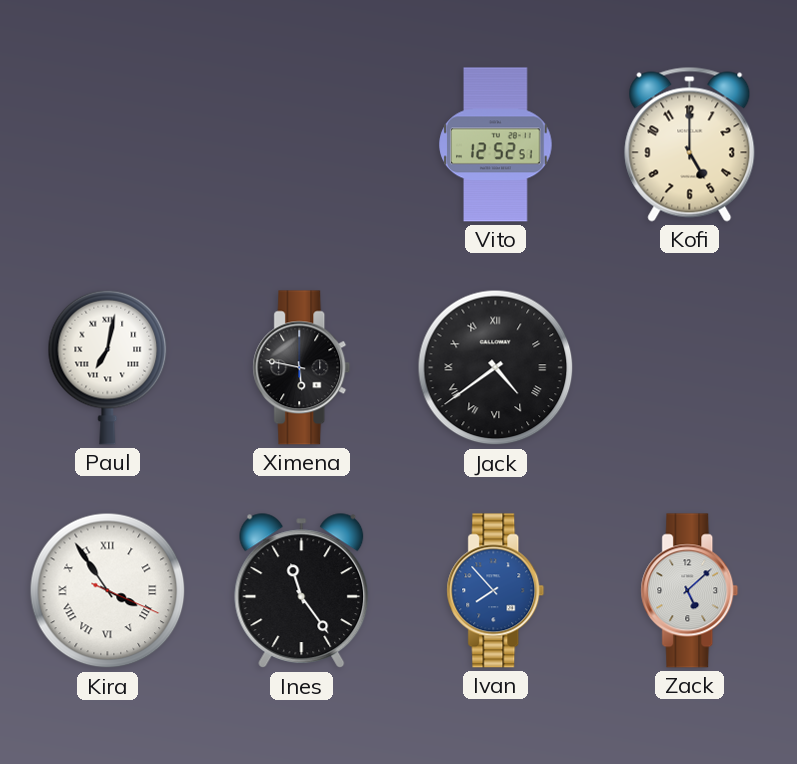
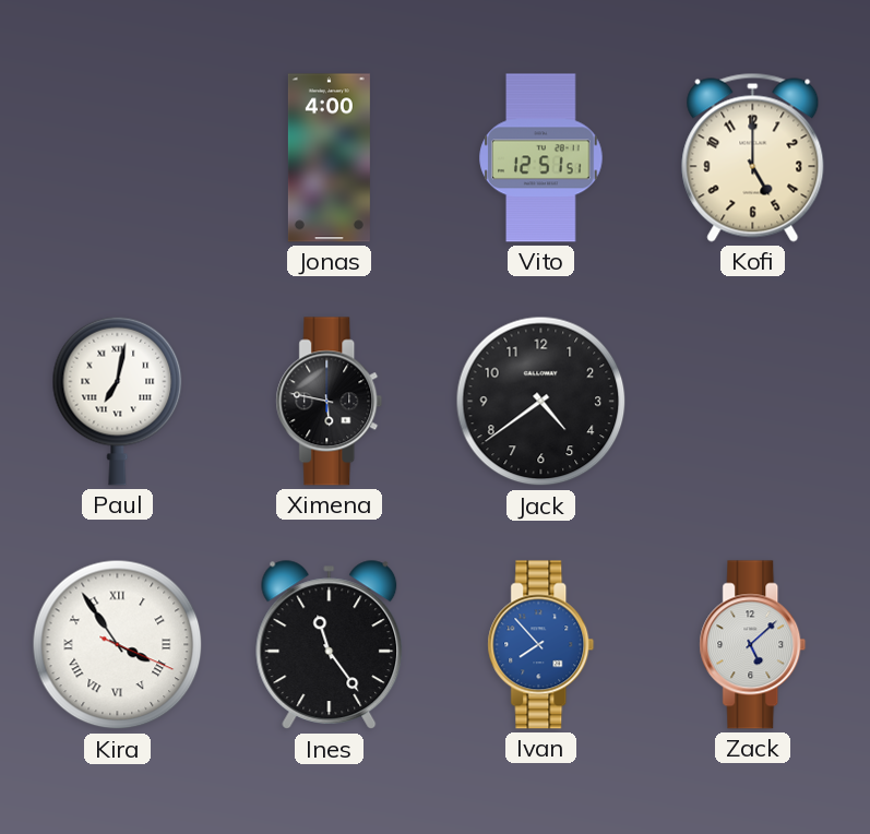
Jonas: none -> 4:00
Vito: 12:52 -> 12:51
Jack numerals: Roman -> Arabic
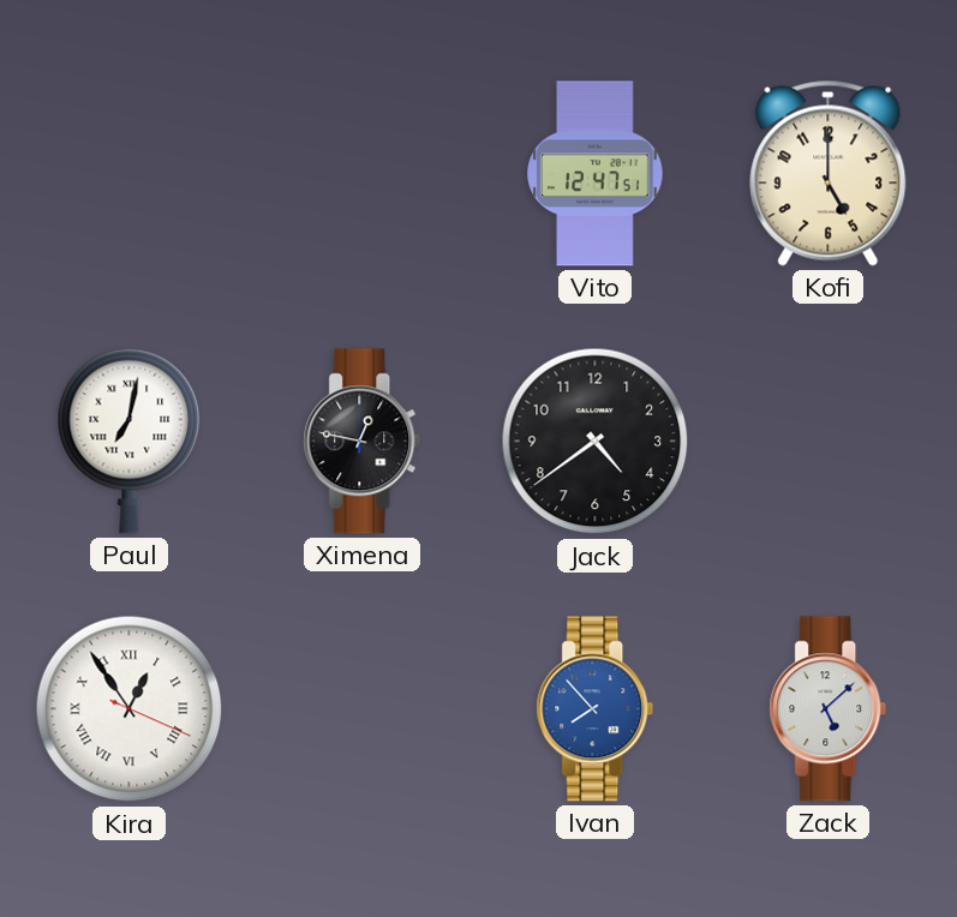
Jonas: 4:00 -> none
Vito: 12:51 -> 12:47
Ximena: 5:47 -> 12:47
Kira: 3:54 -> 12:54
Ines: 11:24 -> none
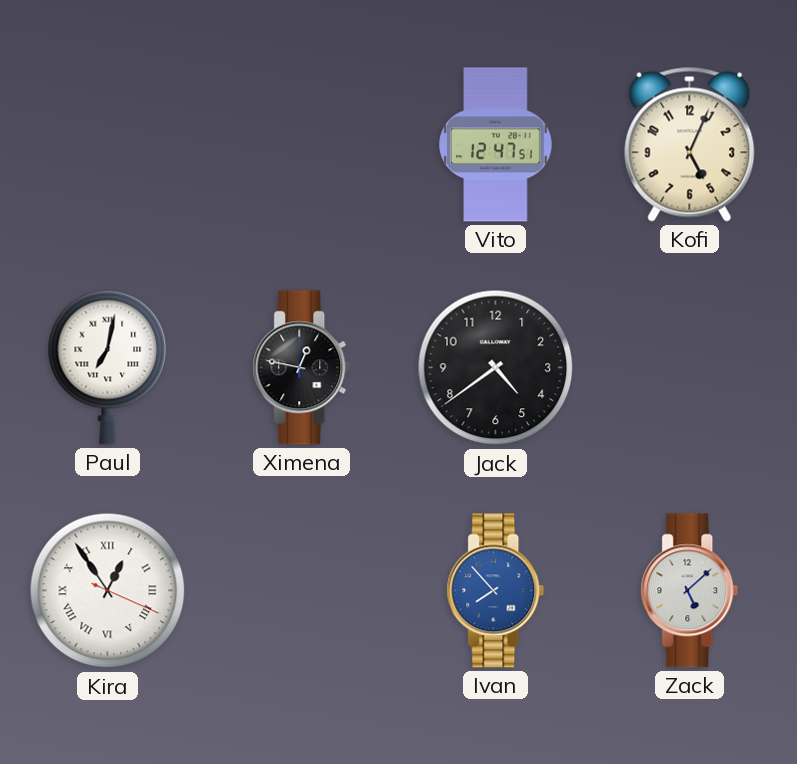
Kofi: 5:00 -> 5:04
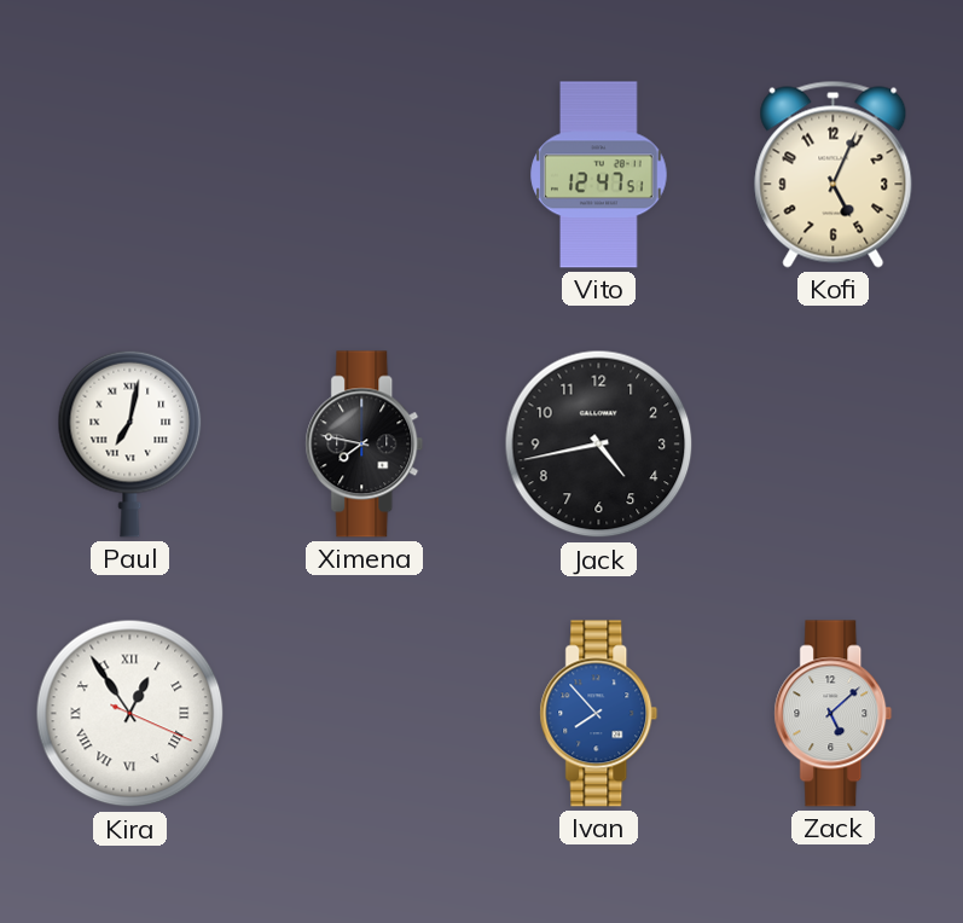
Ximena: 12:47 -> 7:47
Jack: 4:39 -> 4:43
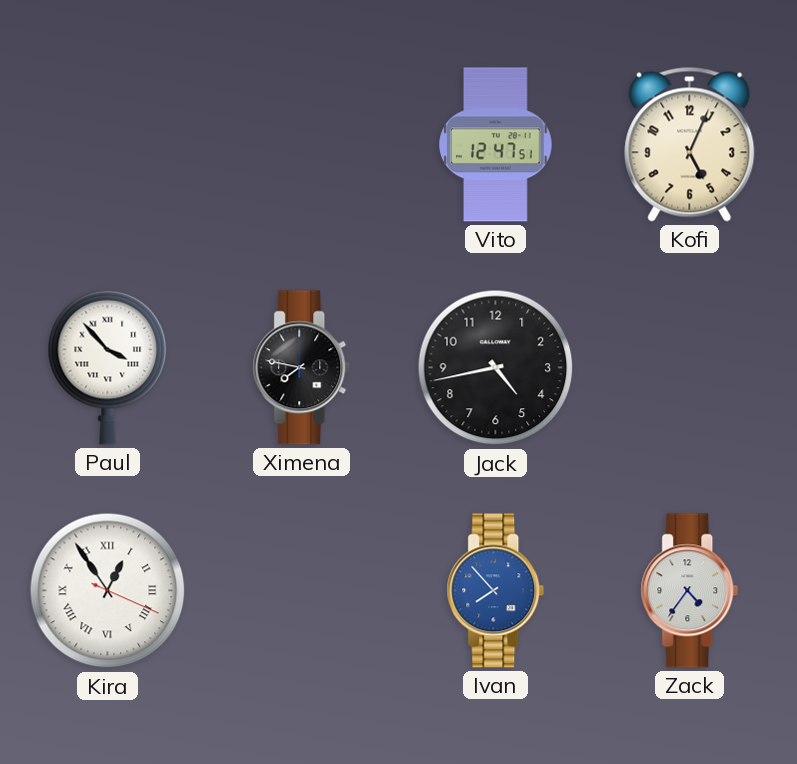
Paul: 7:02 -> 3:53
Zack: 5:08 -> 4:36
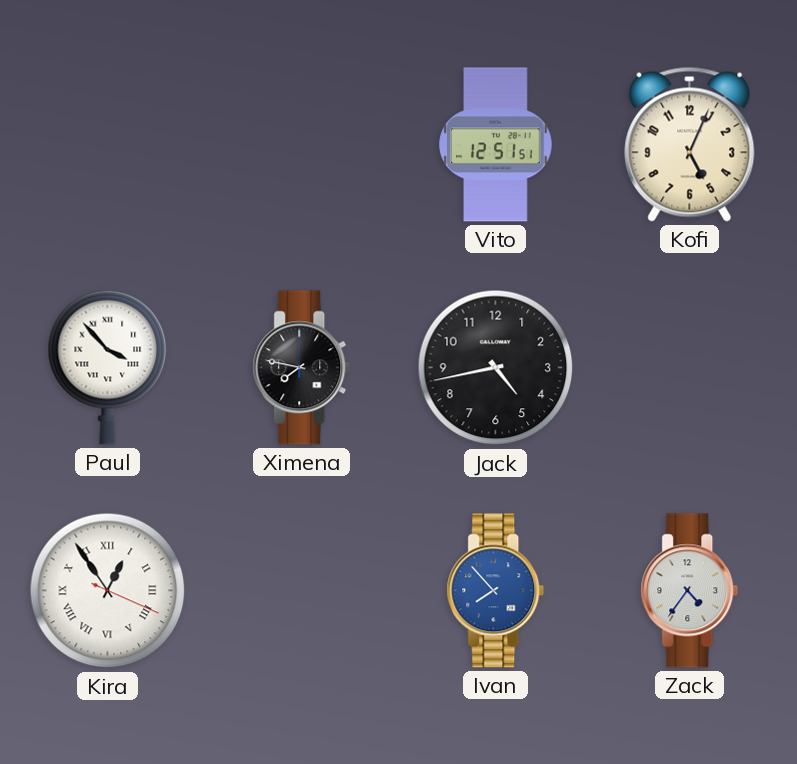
Vito: 12:47 -> 12:51
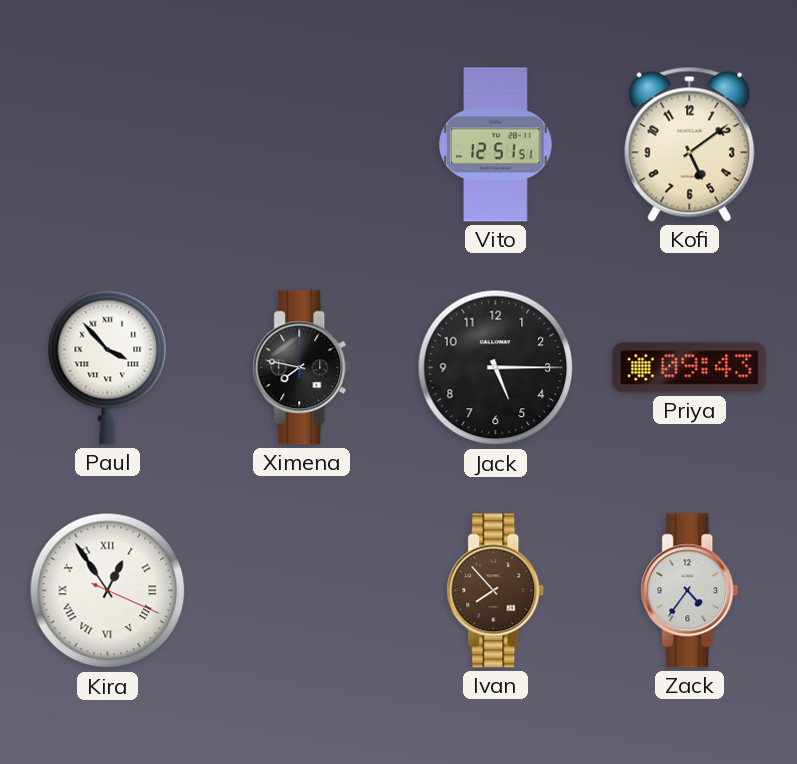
Kofi: 5:04 -> 5:09
Jack: 4:43 -> 5:15
Priya: none -> 09:43
Ivan dial: blue -> brown
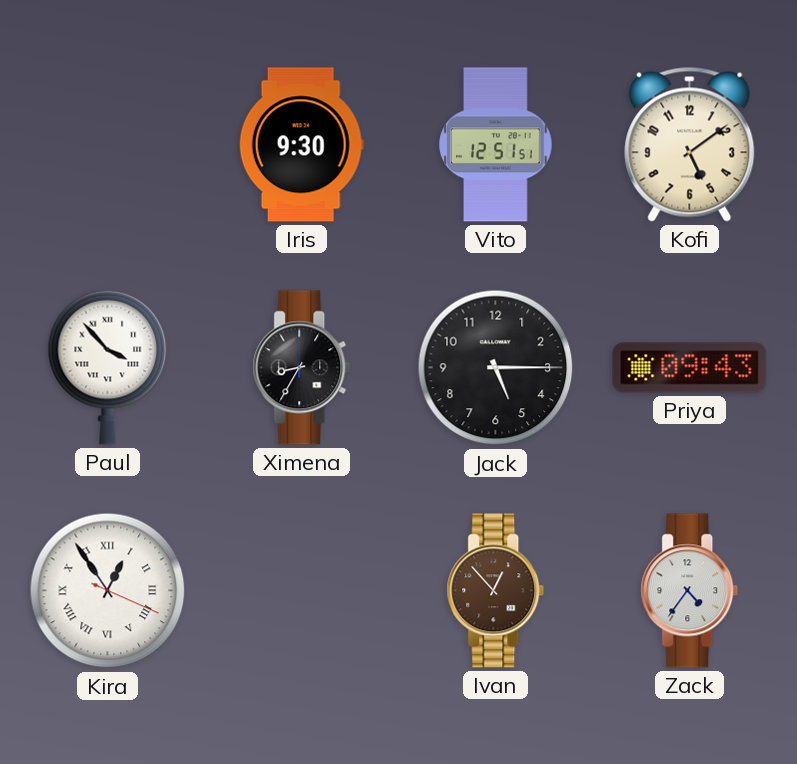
Iris: none -> 9:30
Ximena: 7:47 -> 8:35
Ivan: 7:53 -> 12:53
